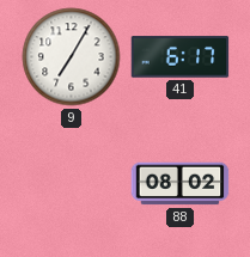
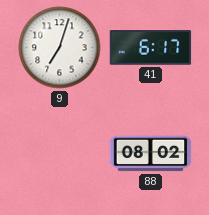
9: 7:05 -> 7:03
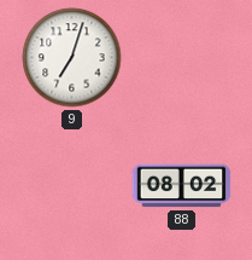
41: 6:17 -> none
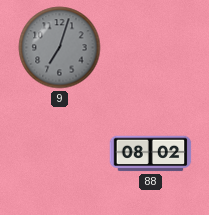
9 dial: white -> grey
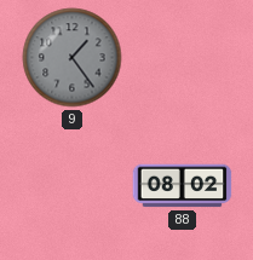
9: 7:03 -> 1:24
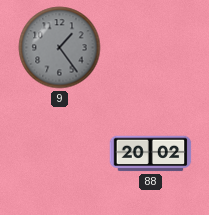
88: 08:02 -> 20:02
